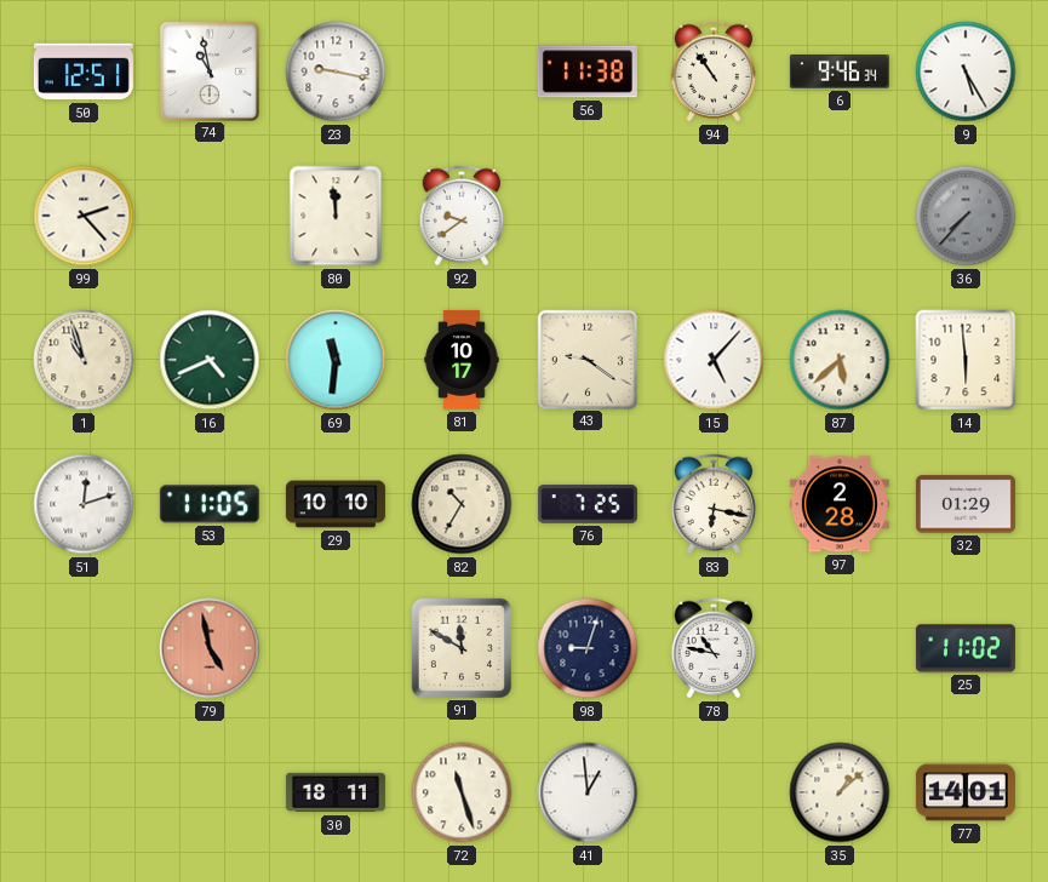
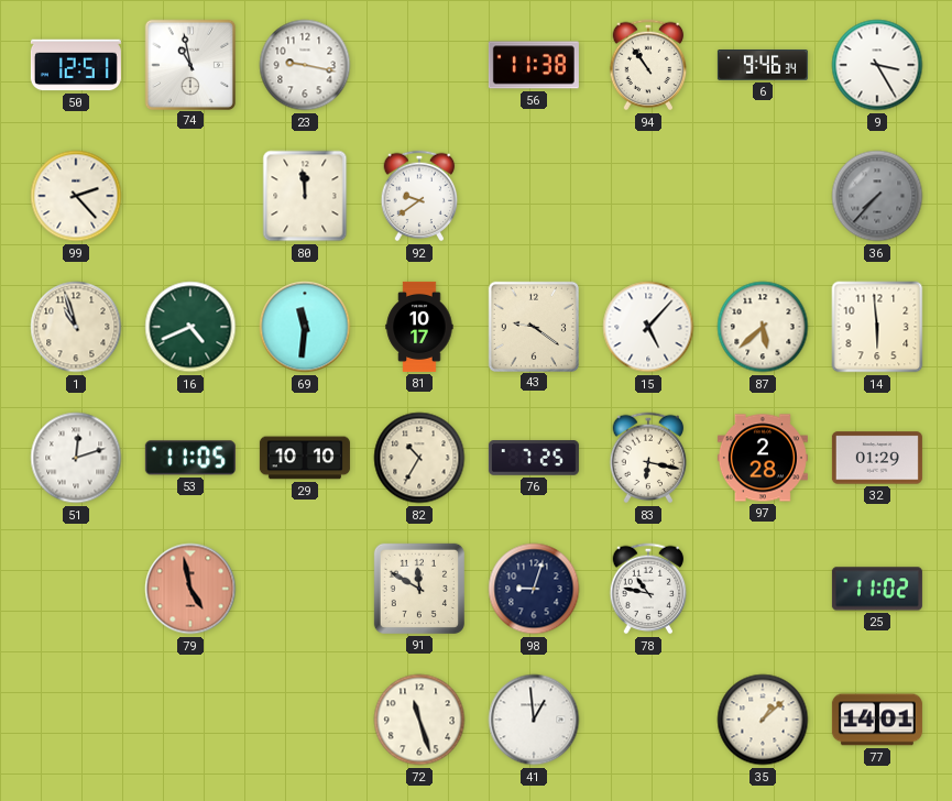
9: 5:25 -> 3:25
30: 18:11 -> none
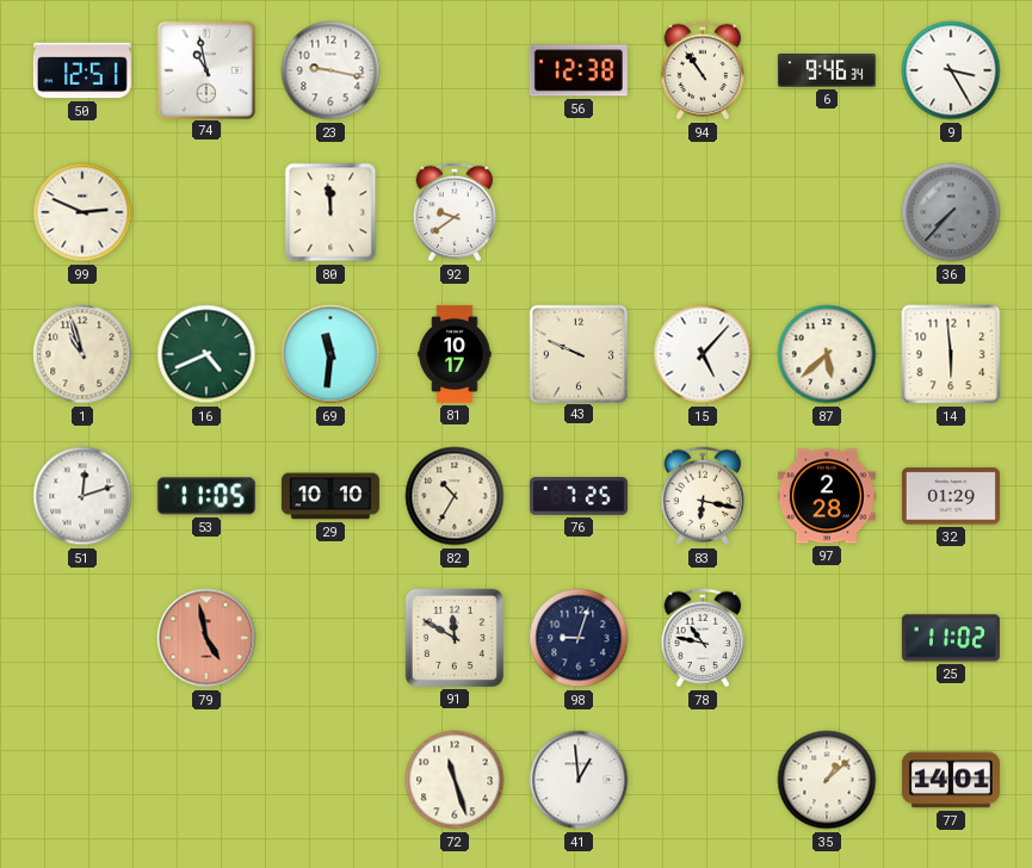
56: 11:38 -> 12:38
99: 2:23 -> 2:49
43: 9:21 -> 9:49
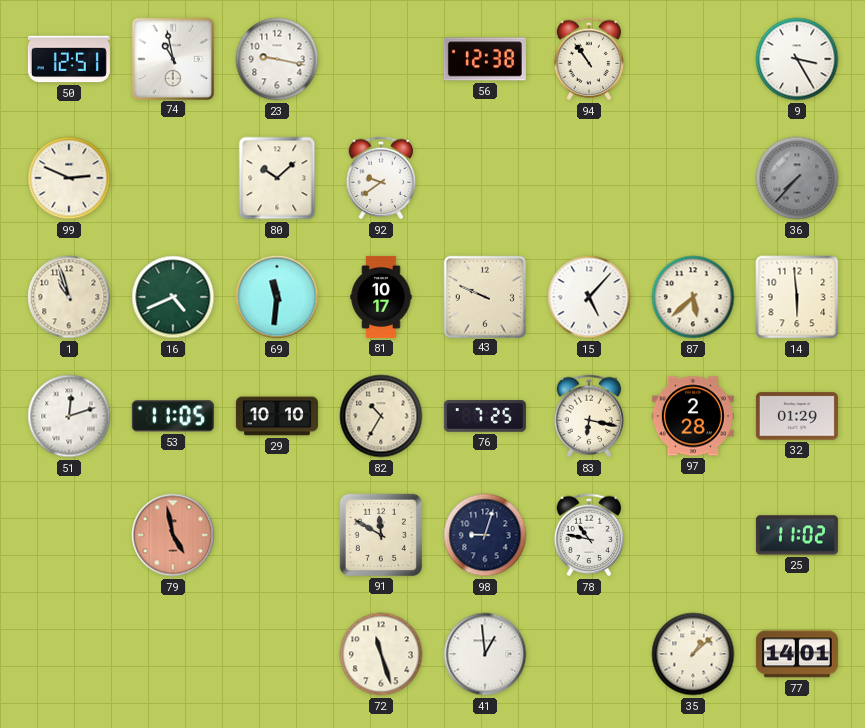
6: 9:46 -> none
80: 11:59 -> 10:08
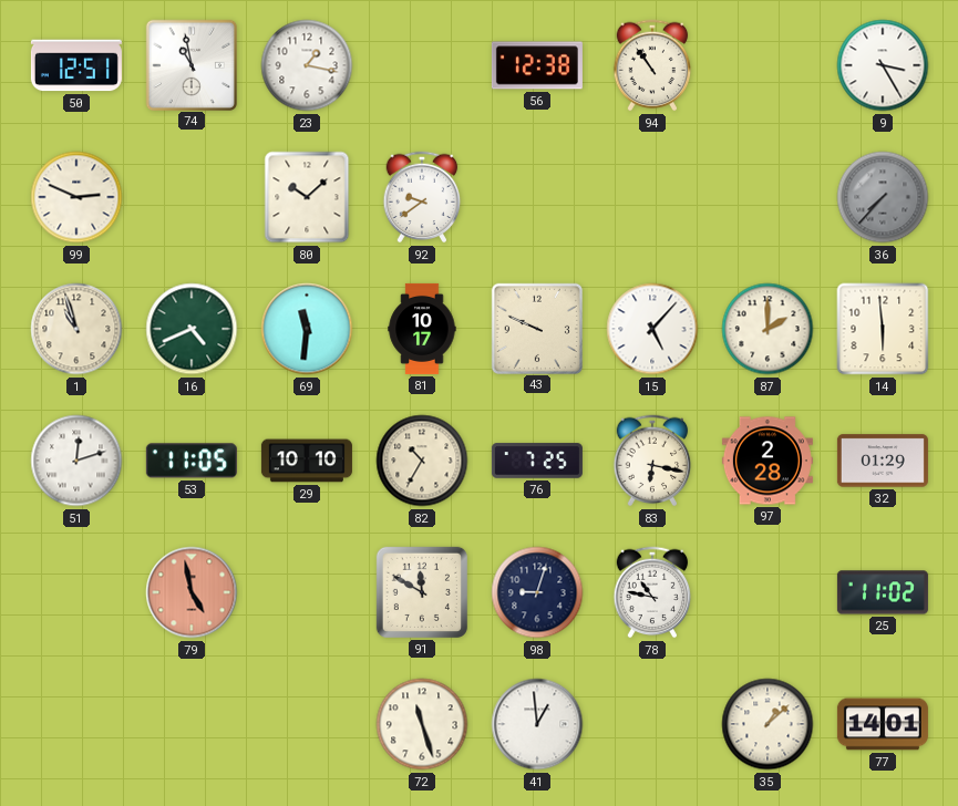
23: 9:17 -> 1:17
87: 5:38 -> 2:00
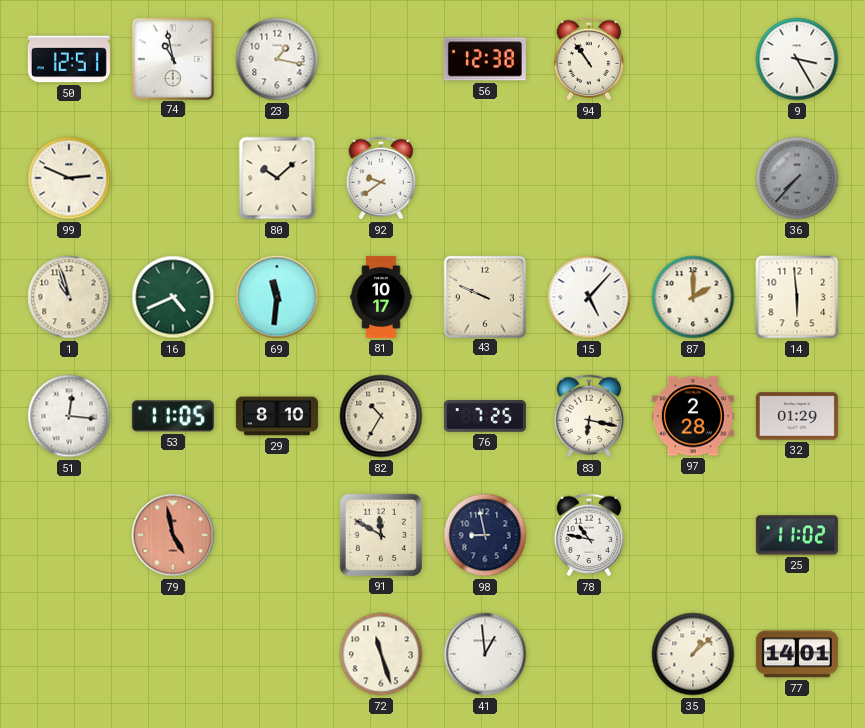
51: 12:12 -> 12:16
29: 10:10 -> 8:10
98: 9:03 -> 8:58
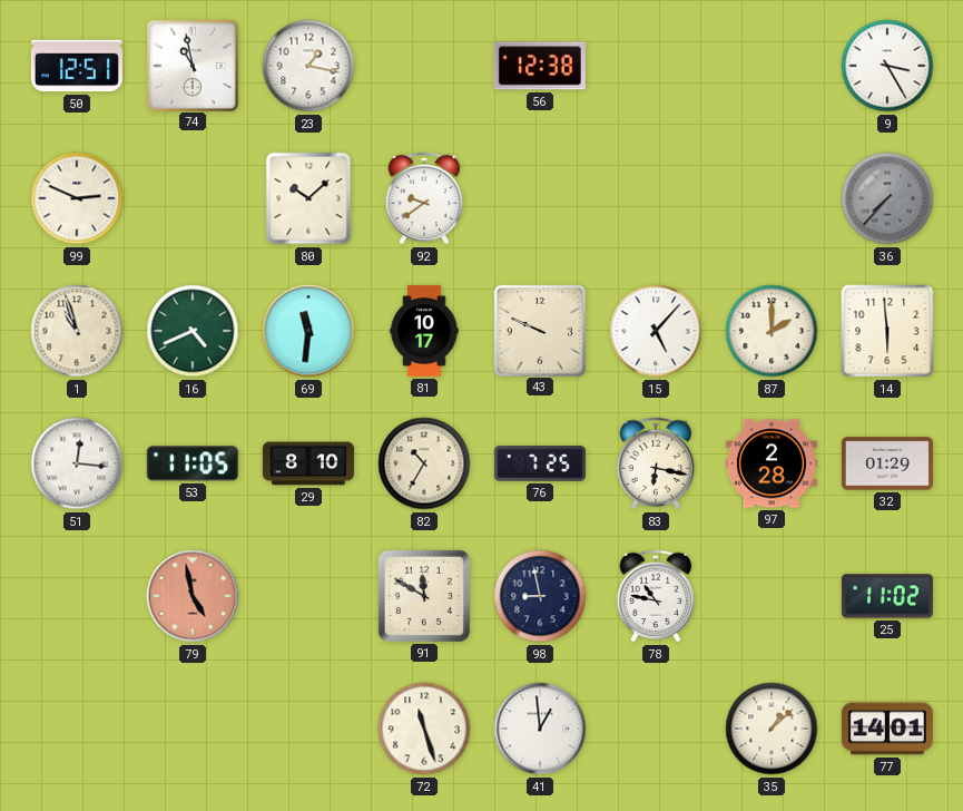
94: 10:54 -> none
